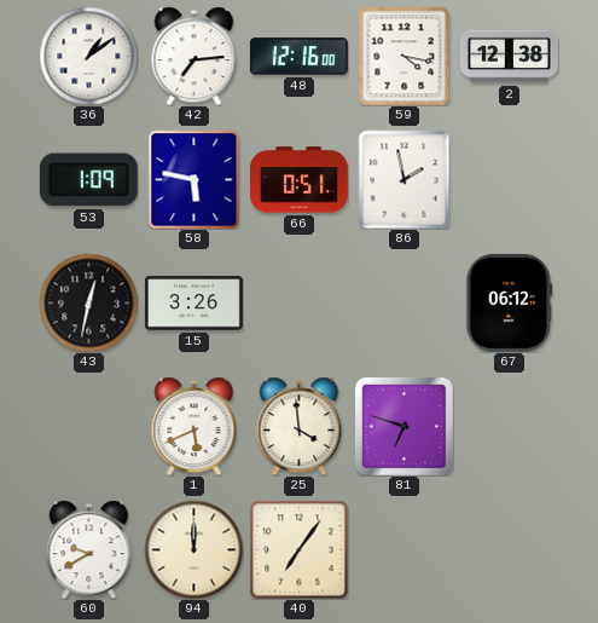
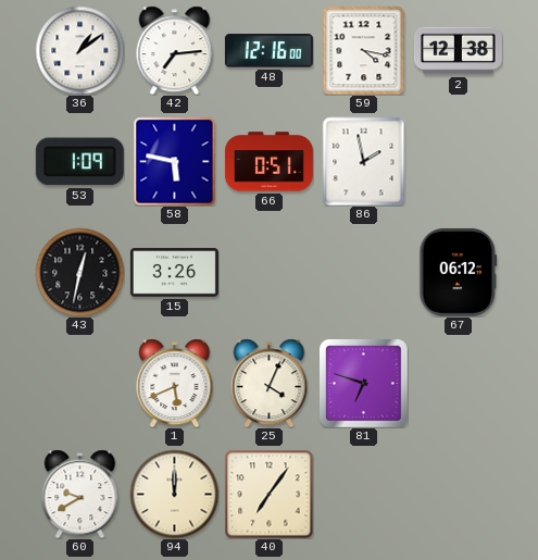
25: 3:59 -> 4:04
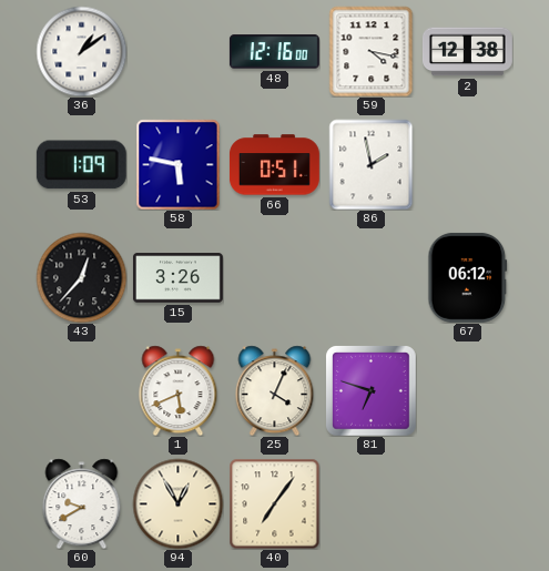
42: 7:14 -> none
43: 12:32 -> 12:37
94: 12:00 -> 12:55
